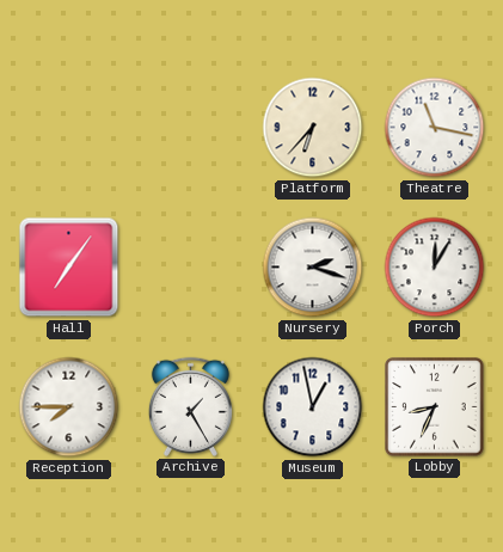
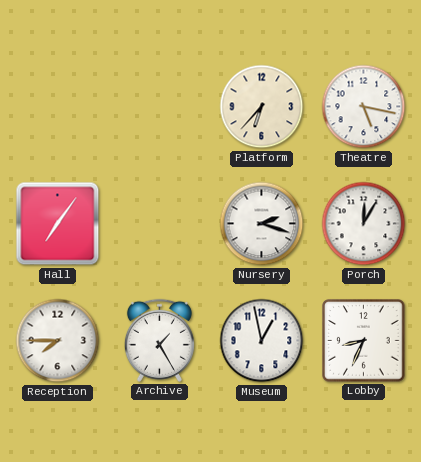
Theatre: 11:17 -> 5:17
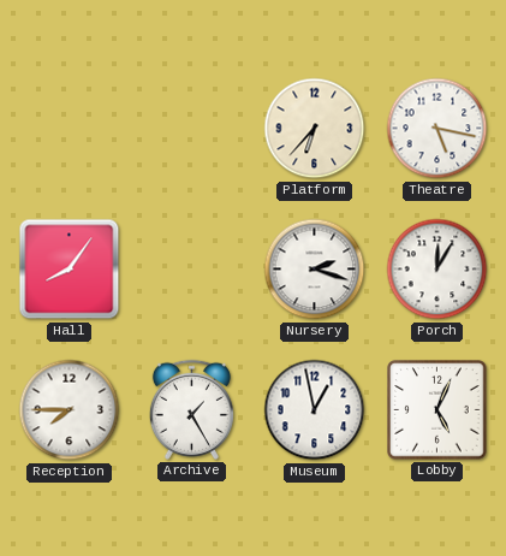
Hall: 7:06 -> 8:06
Lobby: 8:34 -> 5:04
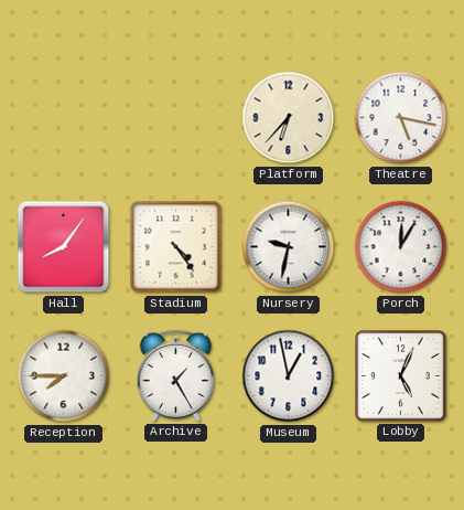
Stadium: none -> 4:24
Nursery: 2:18 -> 9:32
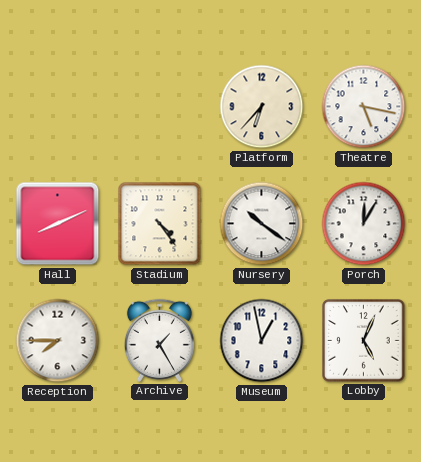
Hall: 8:06 -> 8:11
Nursery: 9:32 -> 10:21
